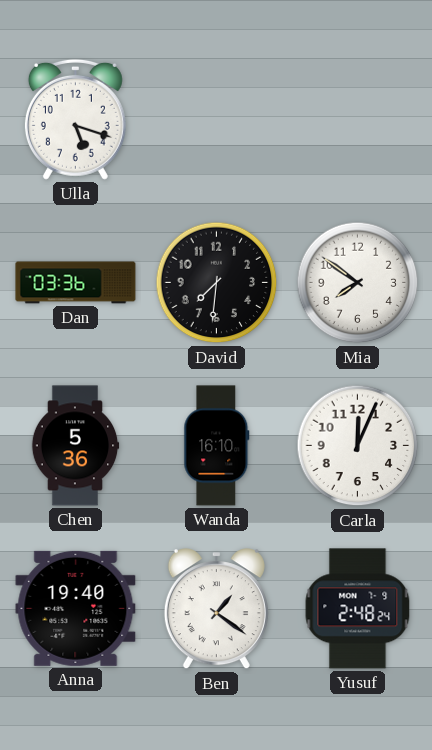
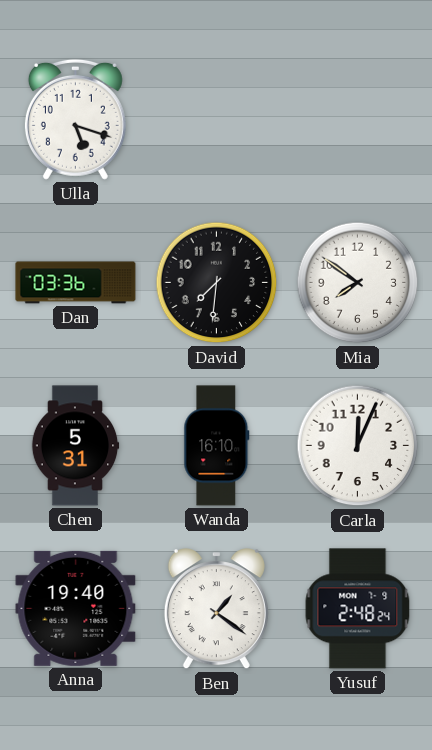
Chen: 5:36 -> 5:31
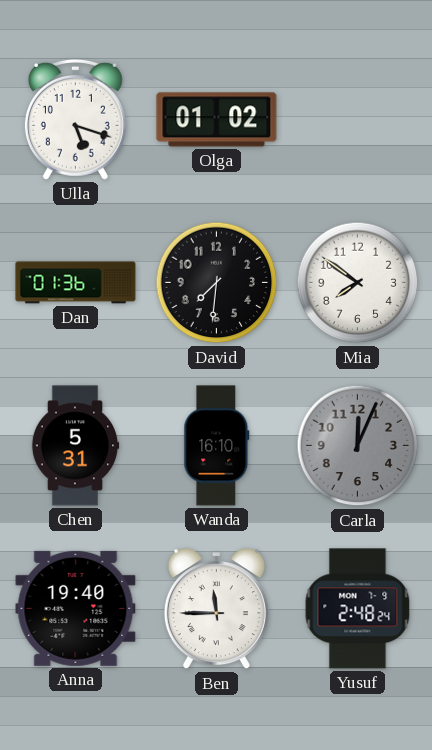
Olga: none -> 01:02
Dan: 03:36 -> 01:36
Carla dial: white -> grey
Ben: 1:21 -> 11:45
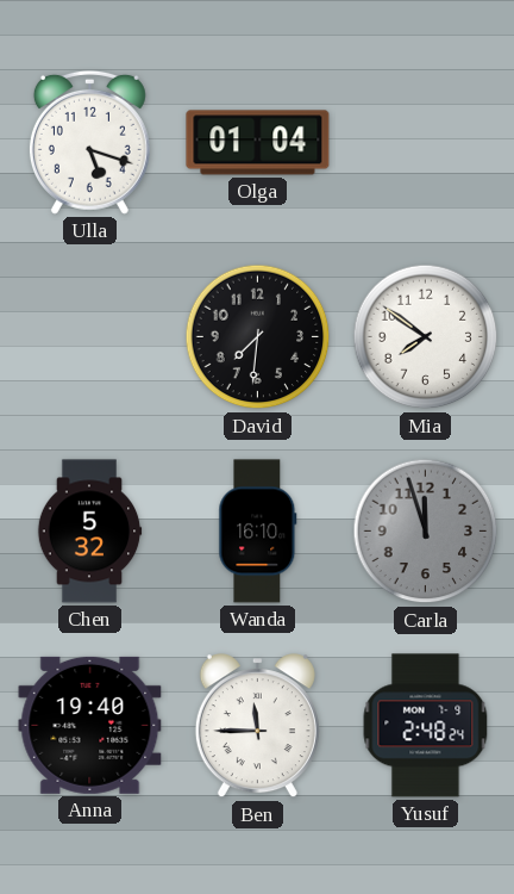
Olga: 01:02 -> 01:04
Dan: 01:36 -> none
Chen: 5:31 -> 5:32
Carla: 12:04 -> 11:57
